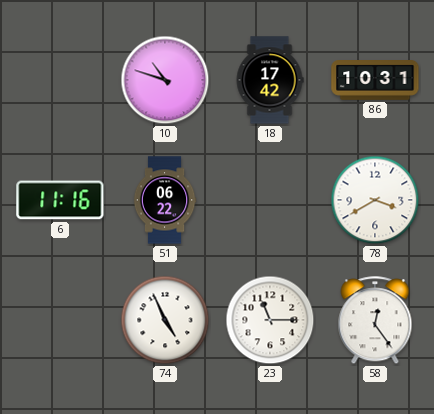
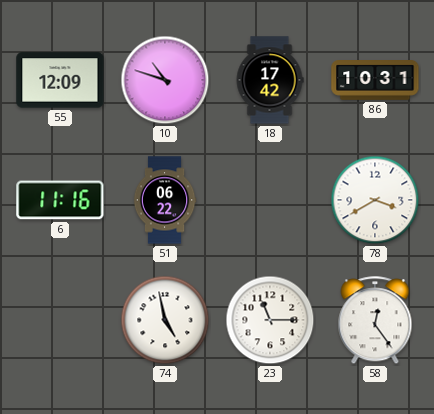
55: none -> 12:09
74: 4:56 -> 4:58
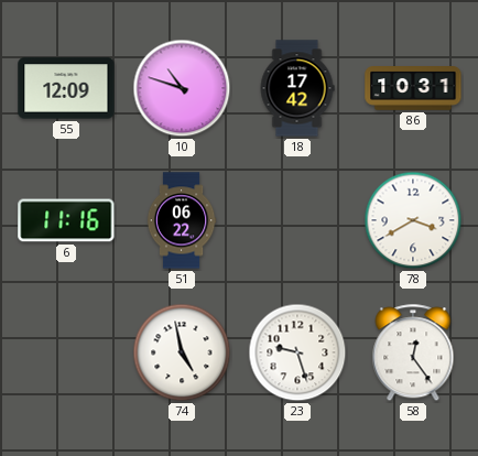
23: 11:15 -> 9:27
